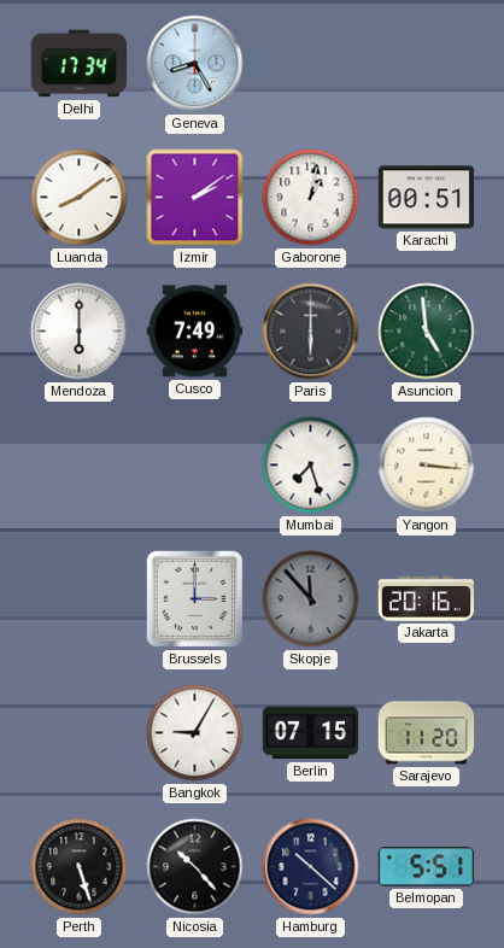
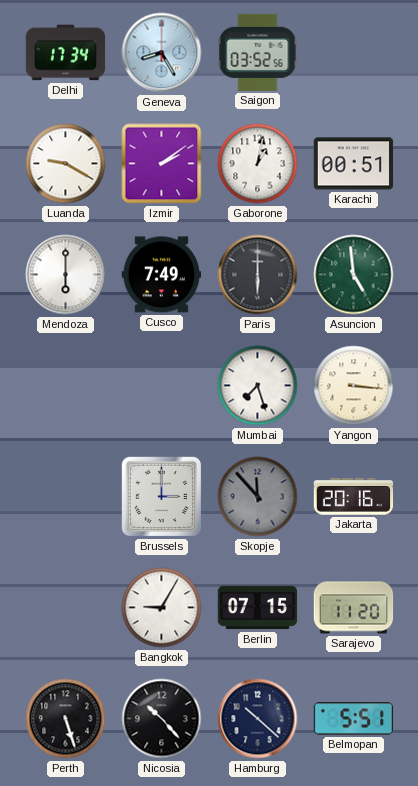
Saigon: none -> 03:52
Luanda: 8:09 -> 9:20
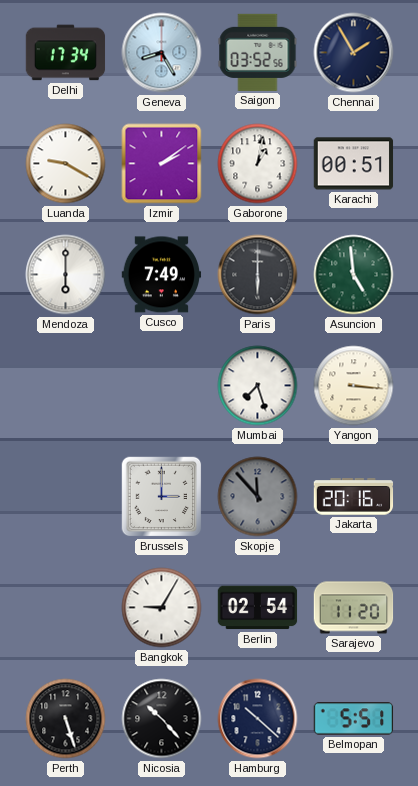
Chennai: none -> 1:55
Berlin: 07:15 -> 02:54
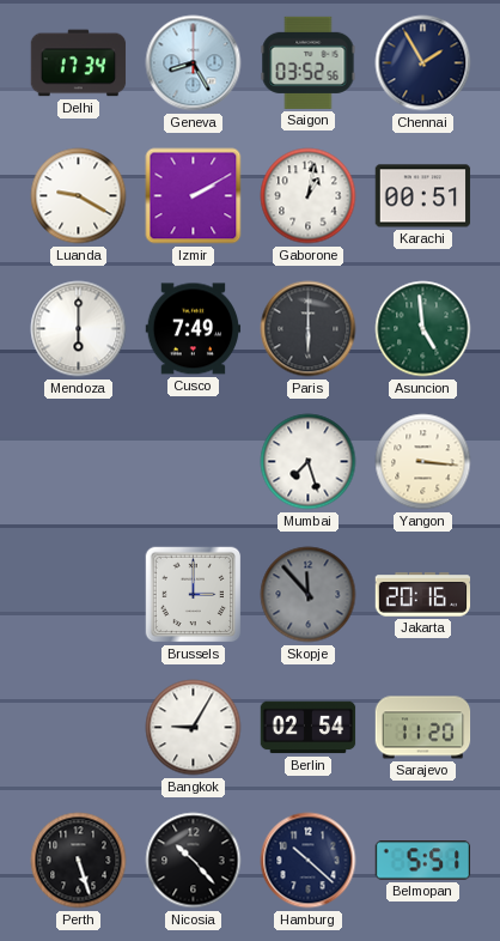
Izmir: 2:09 -> 2:10
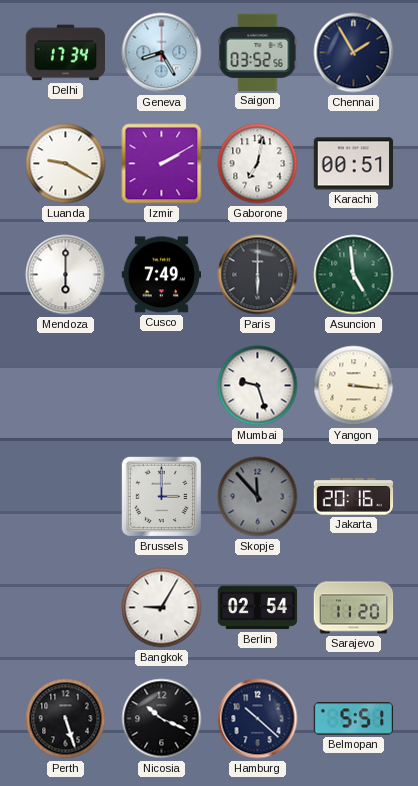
Gaborone: 1:02 -> 7:02
Mumbai: 7:27 -> 9:27
Nicosia: 10:23 -> 10:19
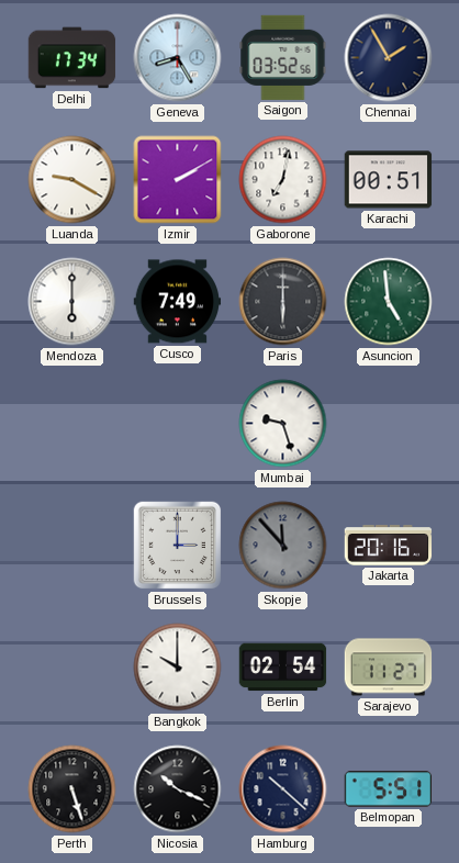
Yangon: 3:16 -> none
Bangkok: 9:05 -> 10:00
Sarajevo: 11:20 -> 11:27
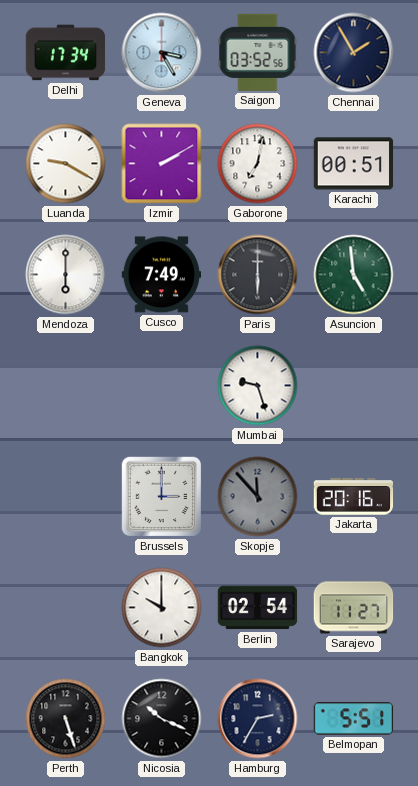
Geneva: 8:25 -> 3:25
Hamburg: 10:22 -> 2:35
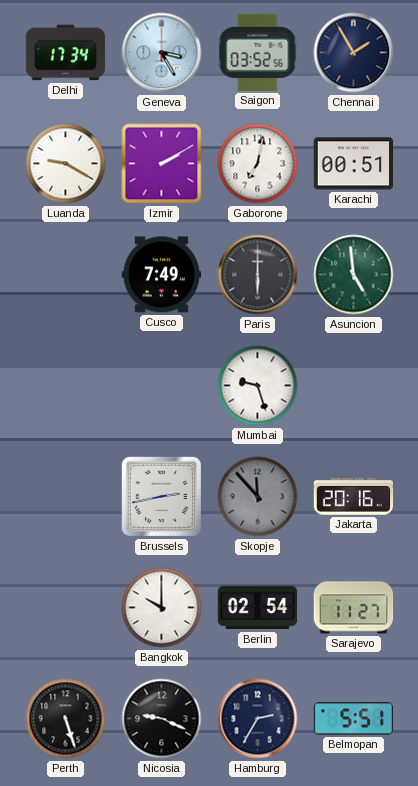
Mendoza: 6:00 -> none
Brussels: 3:00 -> 2:43
Nicosia: 10:19 -> 9:19
